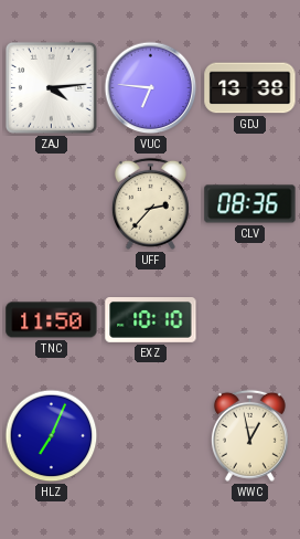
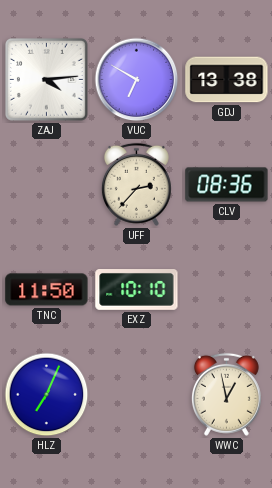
VUC: 6:46 -> 6:50
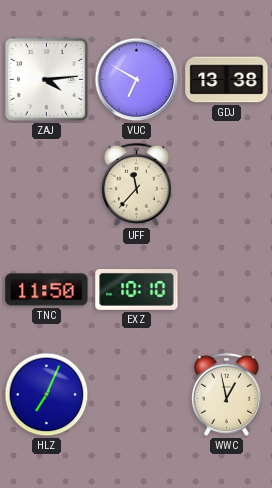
UFF: 2:37 -> 11:37
CLV: 08:36 -> none
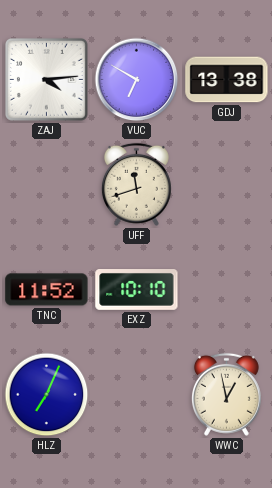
UFF: 11:37 -> 11:42
TNC: 11:50 -> 11:52
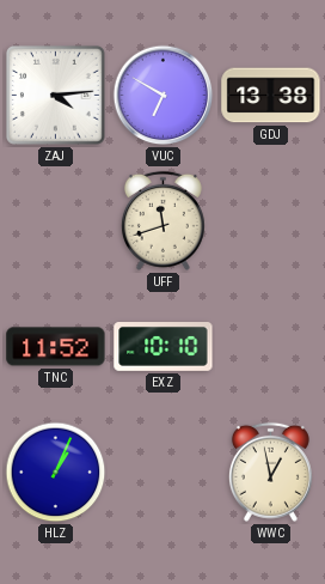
HLZ: 7:04 -> 1:04
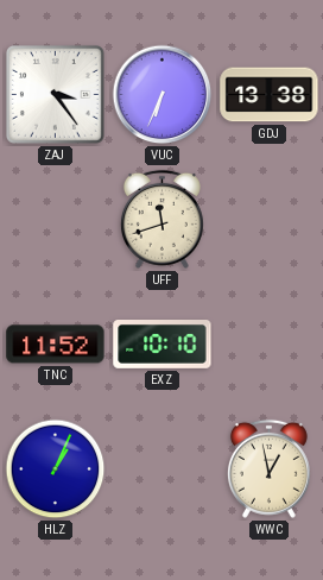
ZAJ: 4:14 -> 3:24
VUC: 6:50 -> 6:34
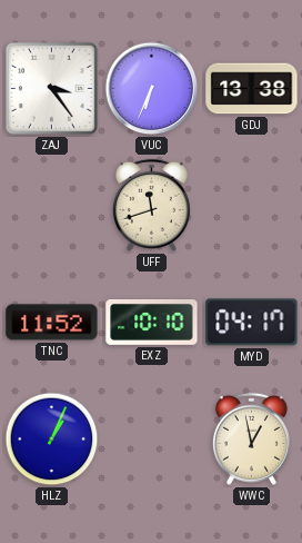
MYD: none -> 04:17
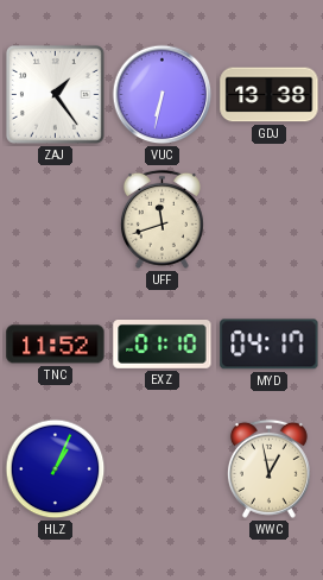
ZAJ: 3:24 -> 1:24
VUC: 6:34 -> 6:32
EXZ: 10:10 -> 01:10
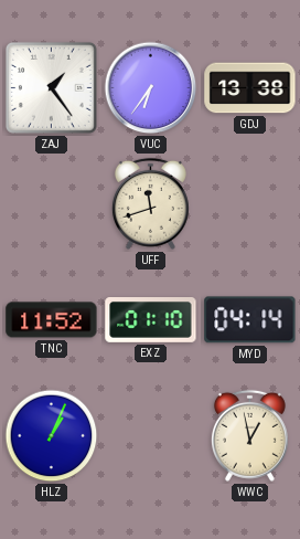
VUC: 6:32 -> 6:36
MYD: 04:17 -> 04:14
